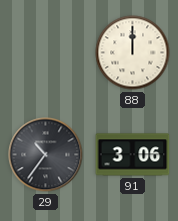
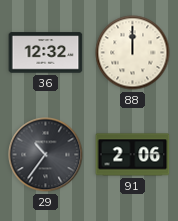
36: none -> 12:32
91: 3:06 -> 2:06
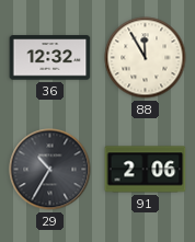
88: 12:00 -> 11:55
29: 10:36 -> 10:35
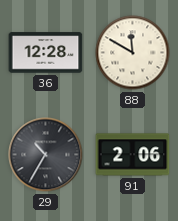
36: 12:32 -> 12:28
88: 11:55 -> 11:50
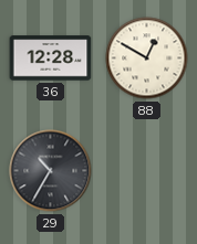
88: 11:50 -> 12:50
91: 2:06 -> none
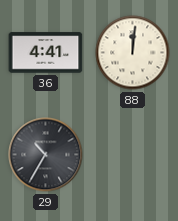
36: 12:28 -> 4:41
88: 12:50 -> 12:01
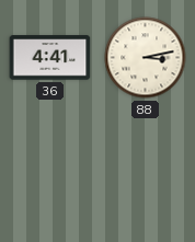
88: 12:01 -> 3:13
29: 10:35 -> none
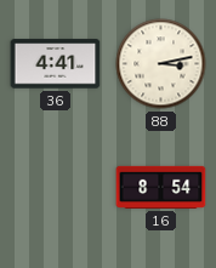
16: none -> 8:54
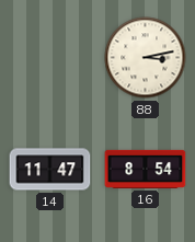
36: 4:41 -> none
14: none -> 11:47
